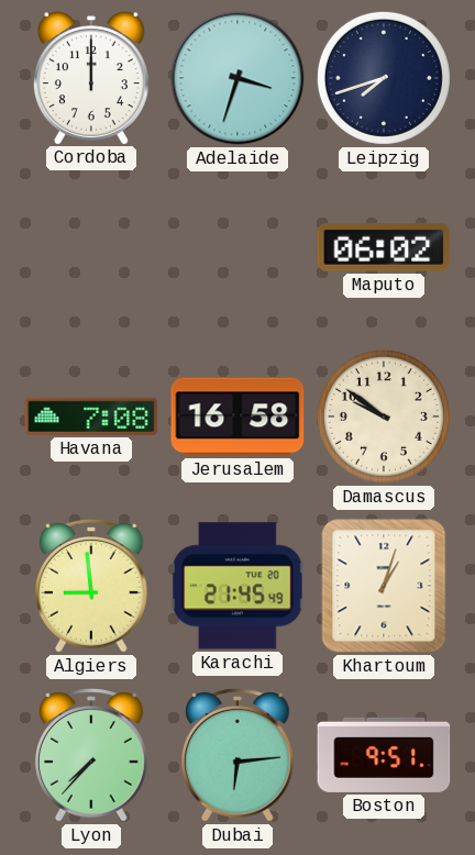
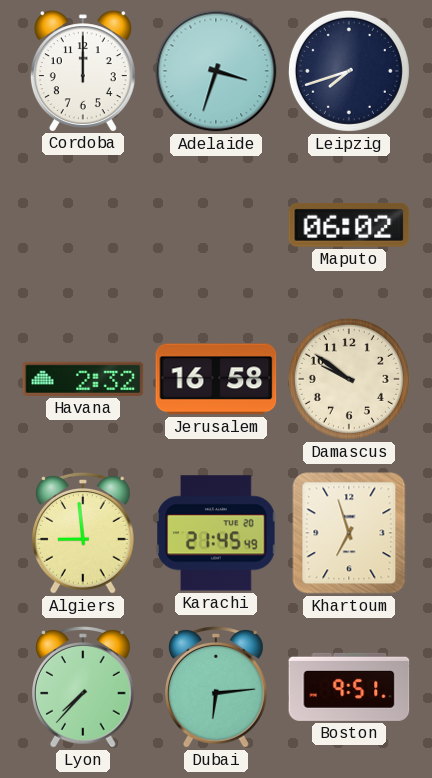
Havana: 7:08 -> 2:32
Khartoum: 1:03 -> 6:57
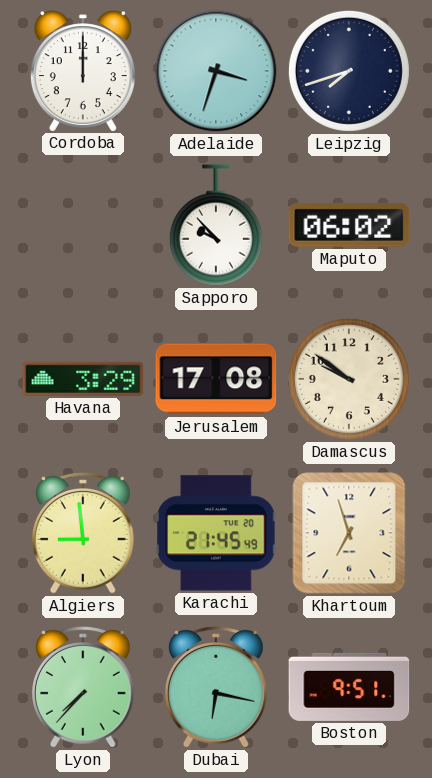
Sapporo: none -> 9:53
Havana: 2:32 -> 3:29
Jerusalem: 16:58 -> 17:08
Dubai: 6:14 -> 6:17
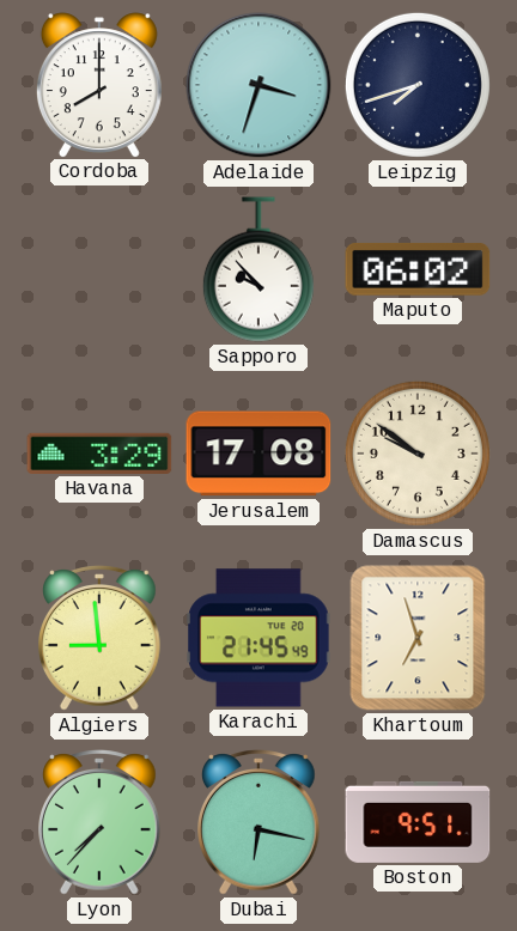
Cordoba: 12:00 -> 8:00
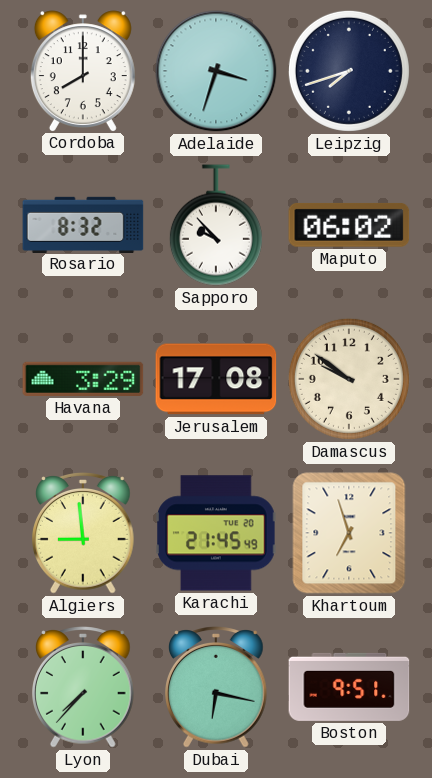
Rosario: none -> 8:32
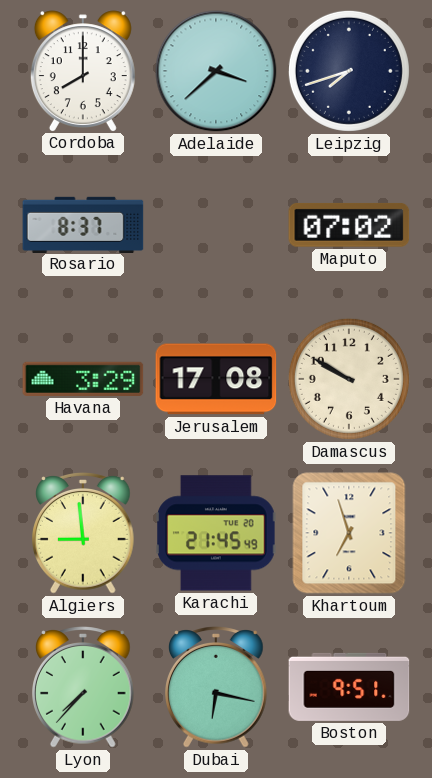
Adelaide: 3:33 -> 3:38
Rosario: 8:32 -> 8:37
Sapporo: 9:53 -> none
Maputo: 06:02 -> 07:02
Damascus: 9:51 -> 9:50
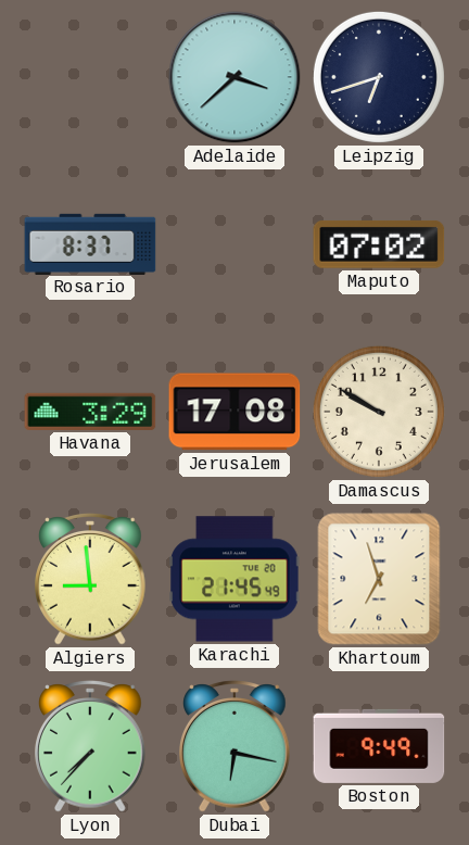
Cordoba: 8:00 -> none
Leipzig: 7:42 -> 6:42
Boston: 9:51 -> 9:49
